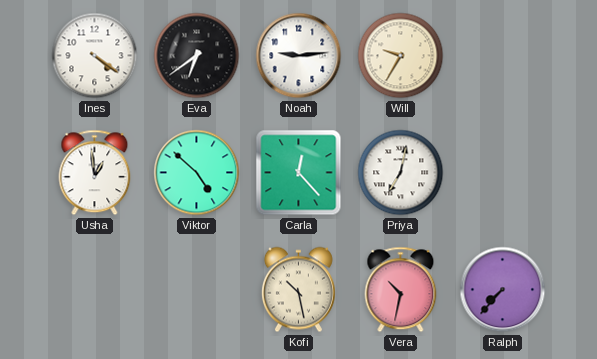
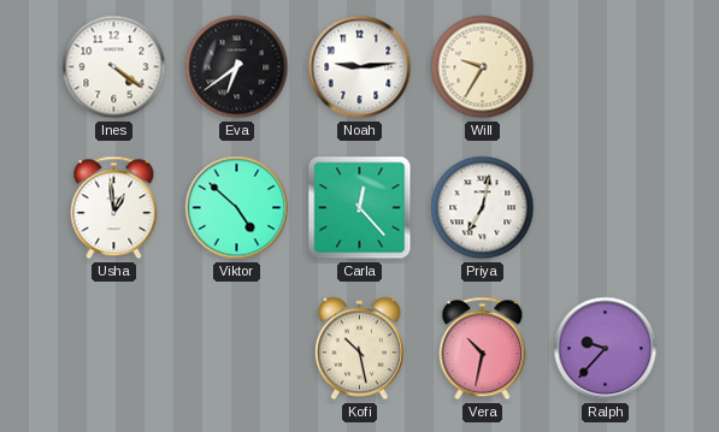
Ralph: 7:37 -> 9:37
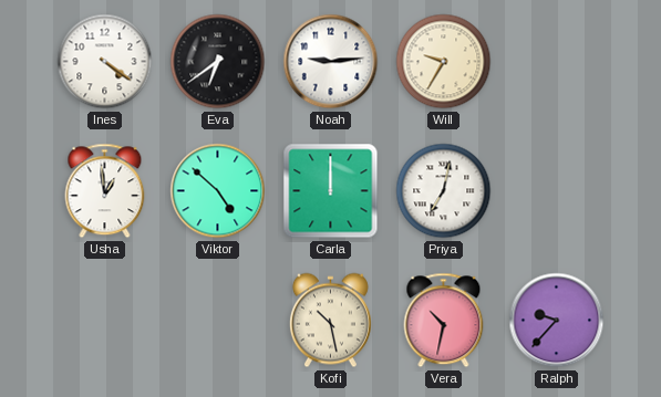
Carla: 12:23 -> 12:00
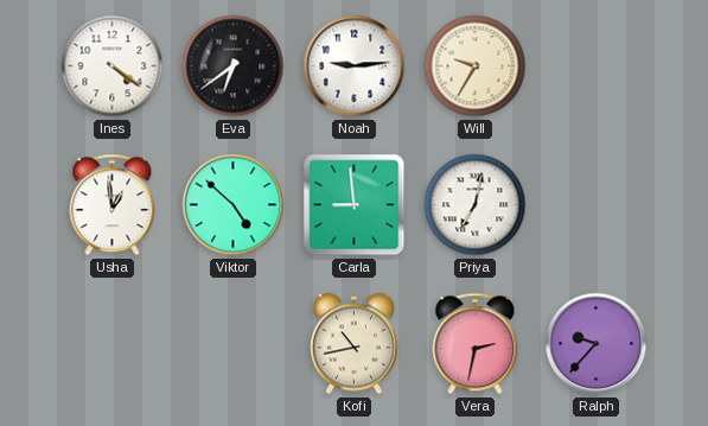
Carla: 12:00 -> 8:59
Kofi: 10:28 -> 10:43
Vera: 10:32 -> 2:32
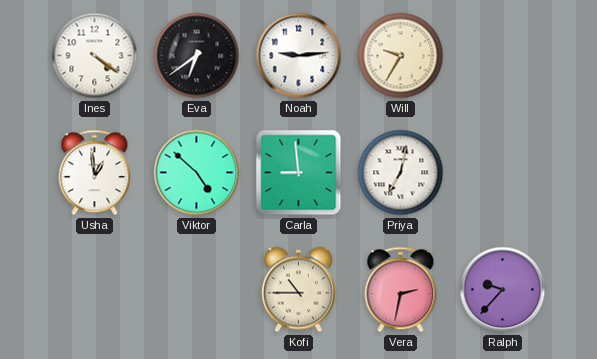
Kofi: 10:43 -> 10:45
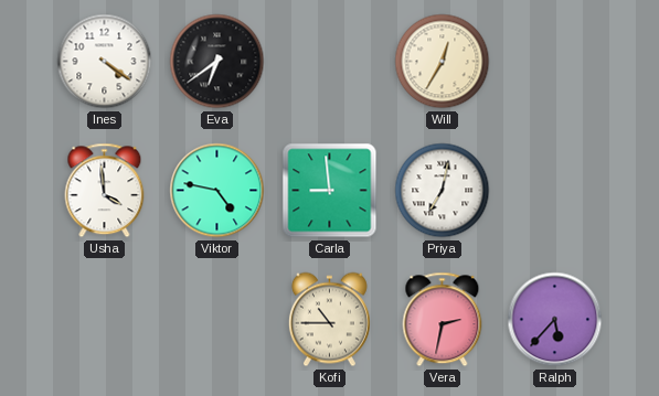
Noah: 9:14 -> none
Will: 9:35 -> 12:35
Usha: 12:59 -> 3:59
Viktor: 4:52 -> 4:47
Ralph: 9:37 -> 5:37
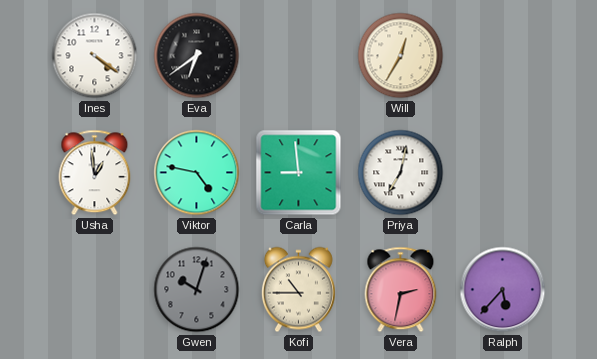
Usha: 3:59 -> 12:59
Gwen: none -> 10:03
